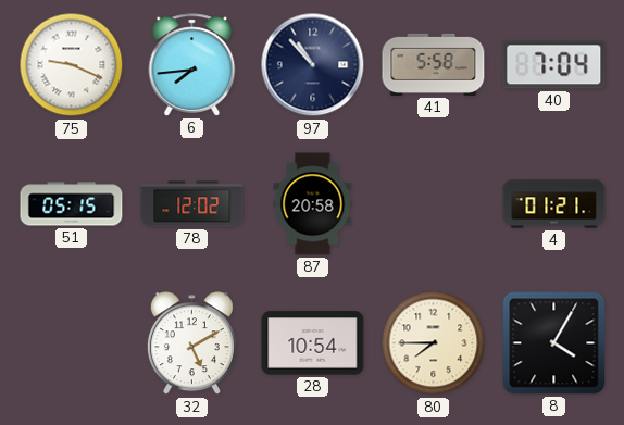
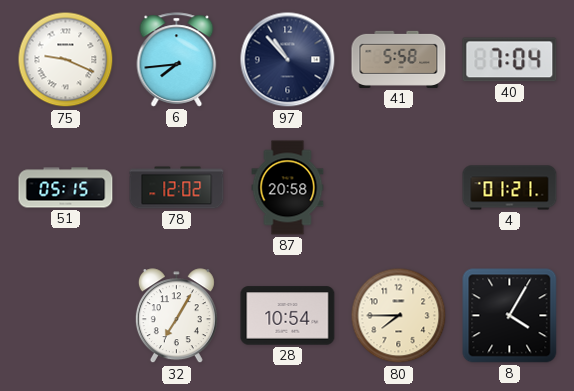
32: 5:10 -> 7:05
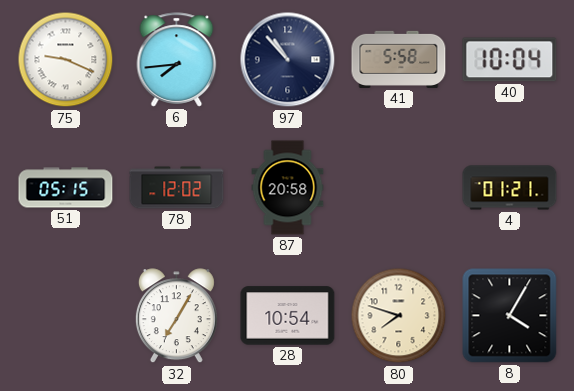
40: 7:04 -> 10:04
80: 7:45 -> 7:48
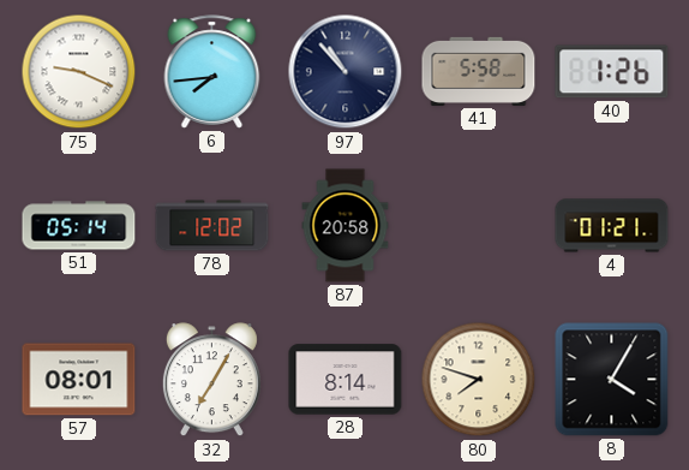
40: 10:04 -> 1:26
51: 05:15 -> 05:14
57: none -> 08:01
28: 10:54 -> 8:14
